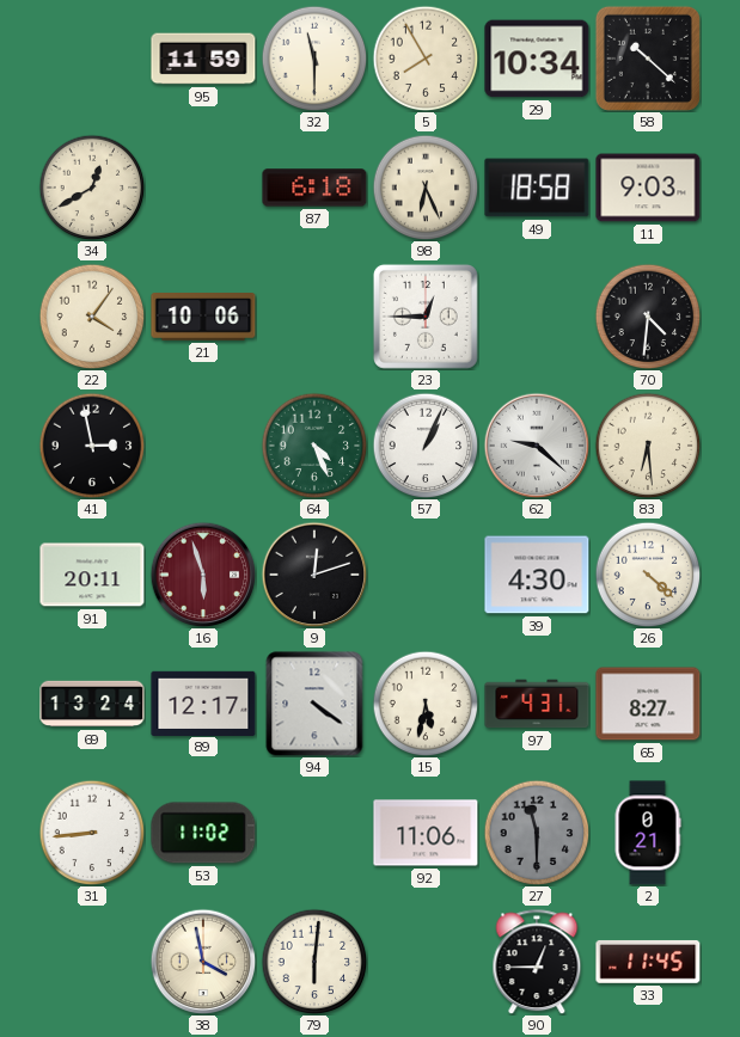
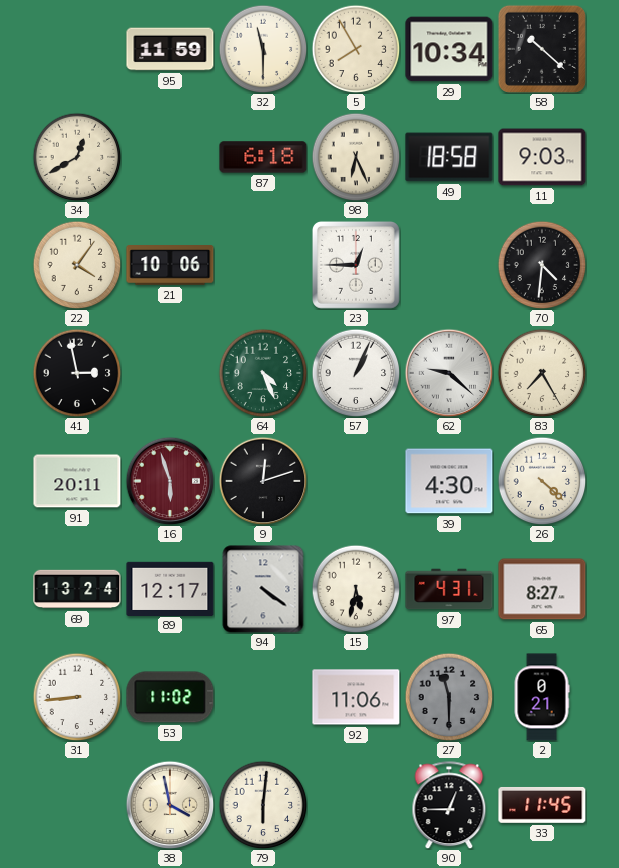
83: 6:29 -> 7:25
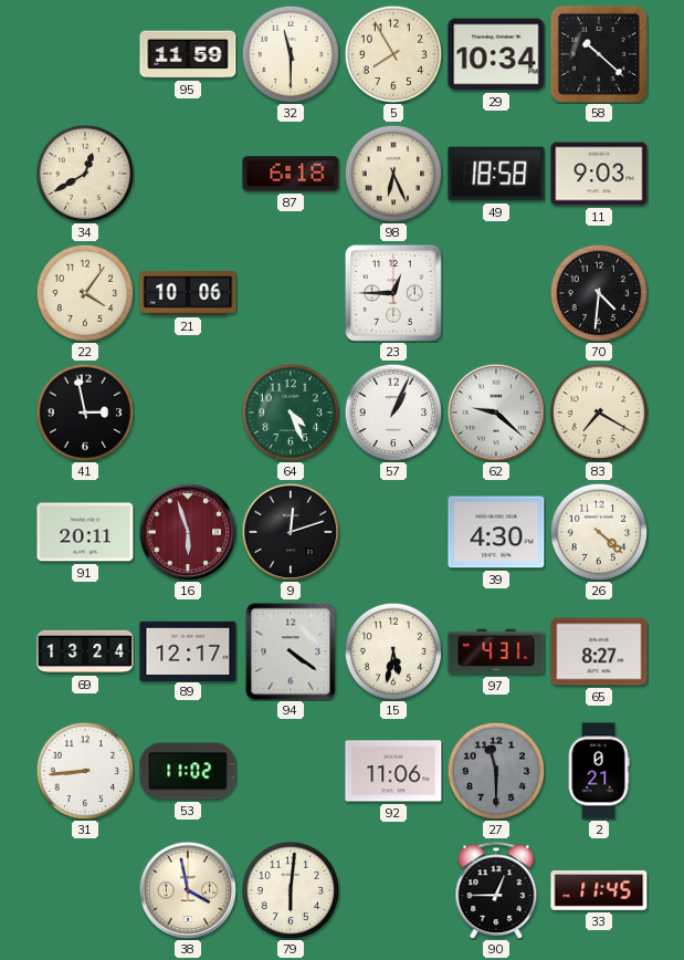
83: 7:25 -> 7:20
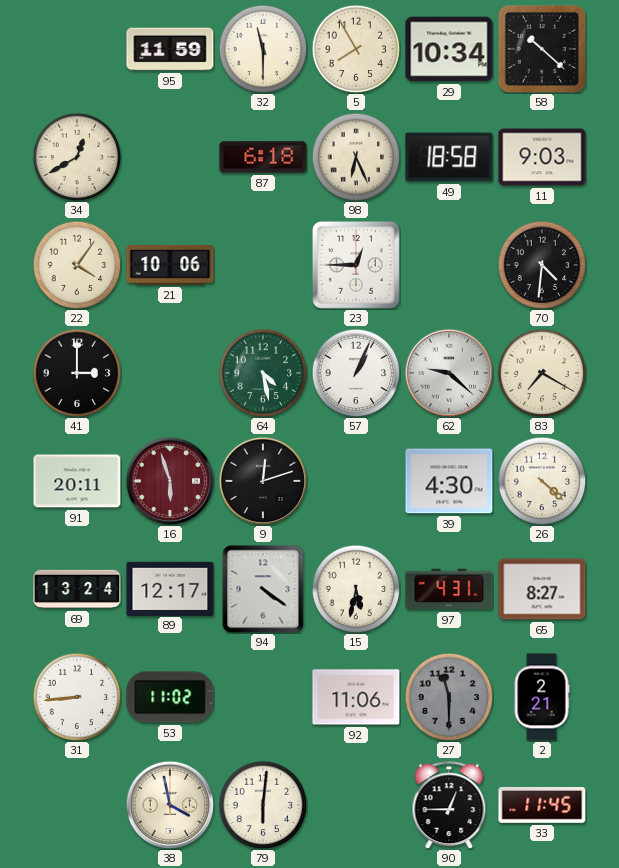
41: 2:58 -> 3:00
64: 4:26 -> 4:28
2: 0:21 -> 2:21
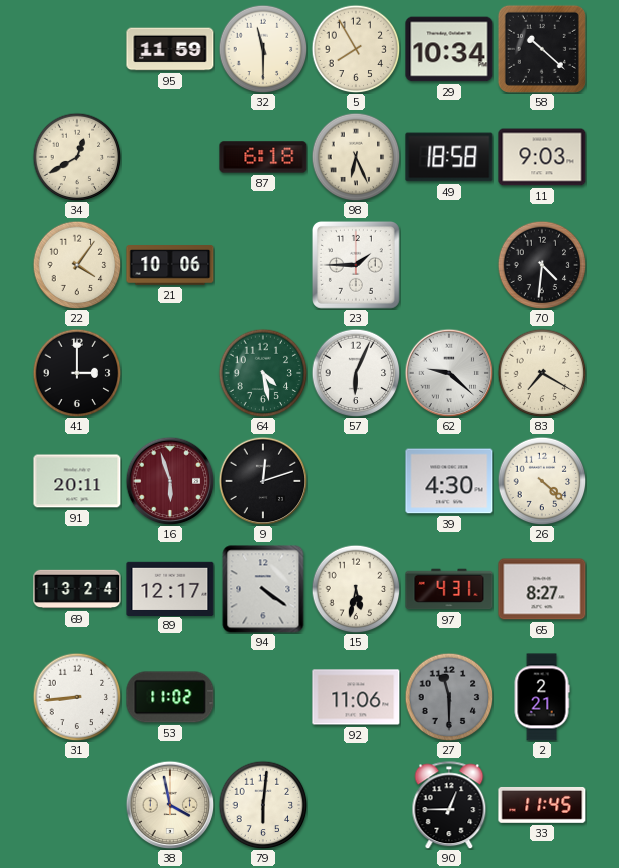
23: 12:45 -> 1:45
57: 1:04 -> 6:04
